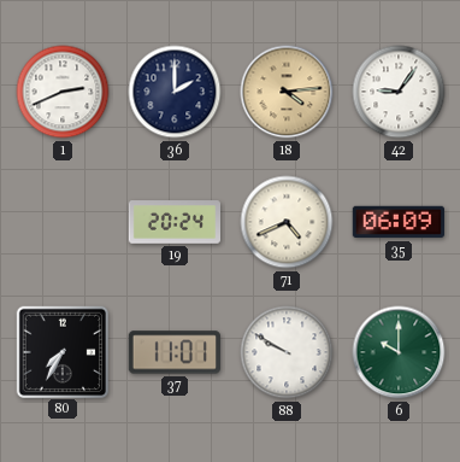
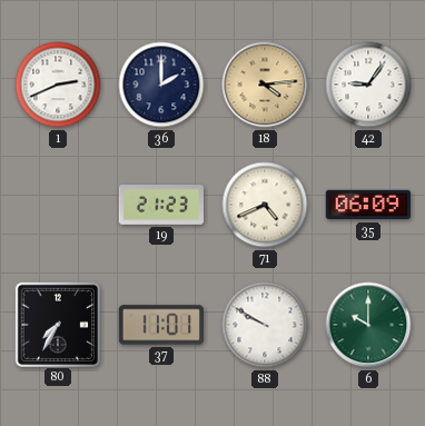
19: 20:24 -> 21:23
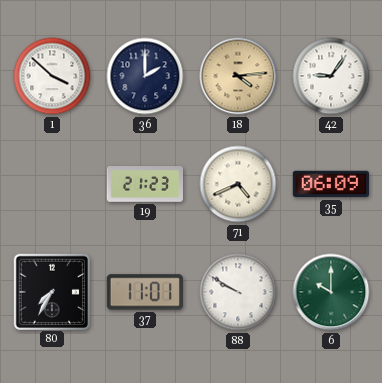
1: 2:41 -> 3:52
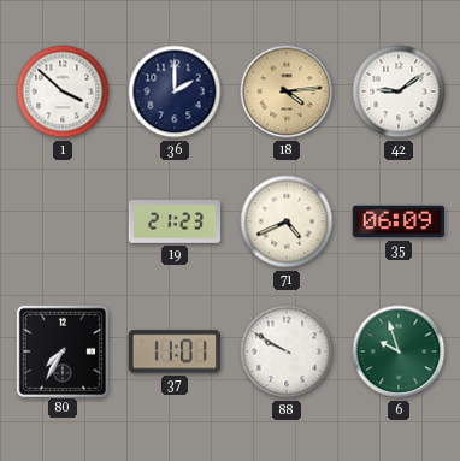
42: 9:06 -> 9:09
6: 10:00 -> 9:57
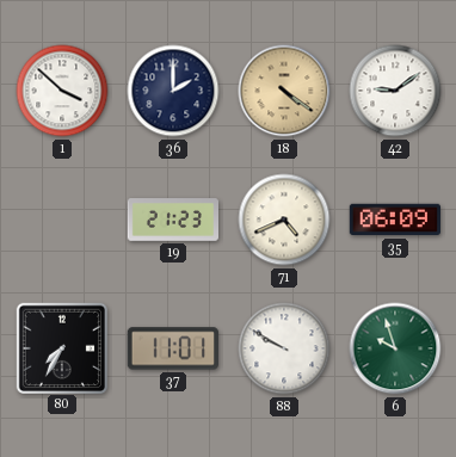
18: 4:14 -> 4:21
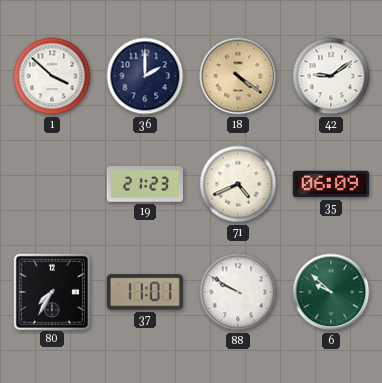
6: 9:57 -> 9:52
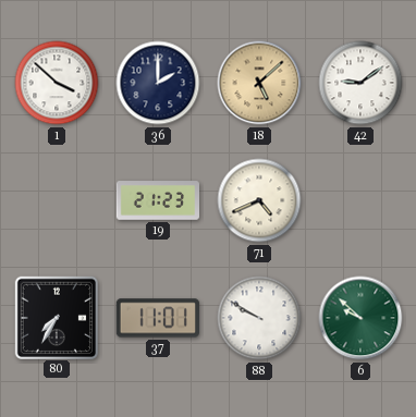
18: 4:21 -> 5:08
35: 06:09 -> none
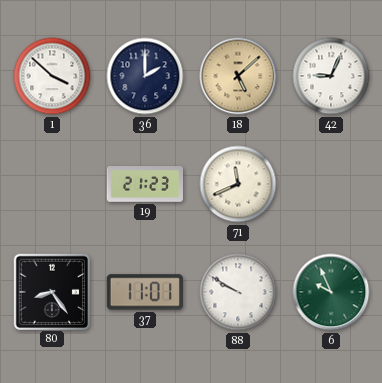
42: 9:09 -> 9:04
71: 4:41 -> 11:41
80: 7:35 -> 8:24
6: 9:52 -> 9:56
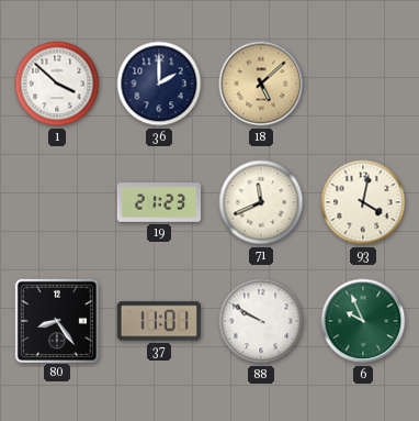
42: 9:04 -> none
93: none -> 4:02
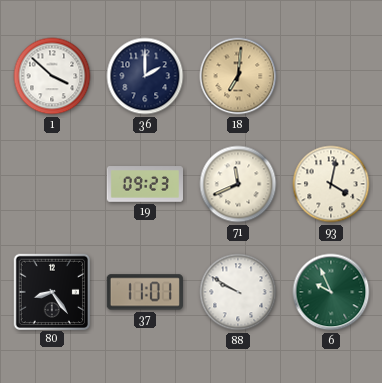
18: 5:08 -> 7:01
19: 21:23 -> 09:23
